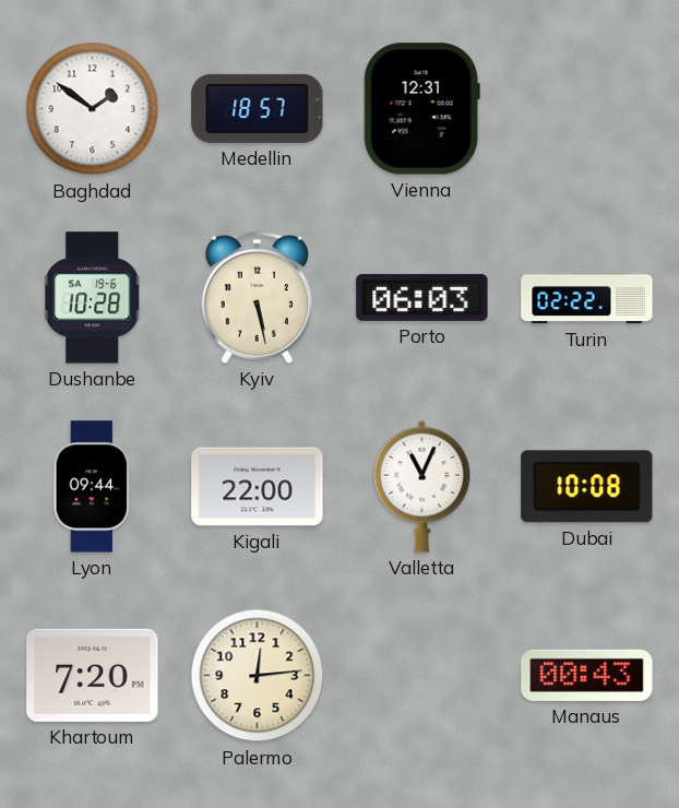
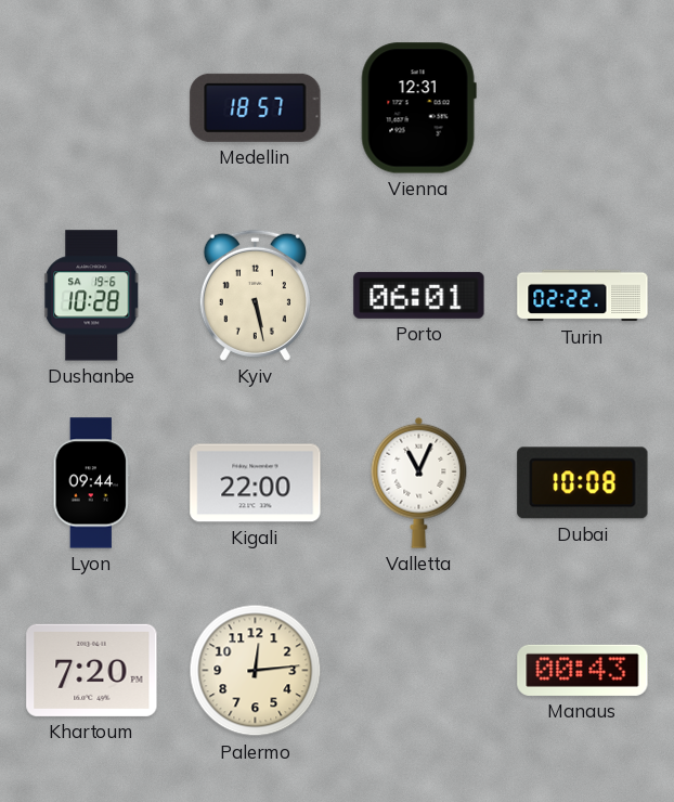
Baghdad: 1:51 -> none
Porto: 06:03 -> 06:01
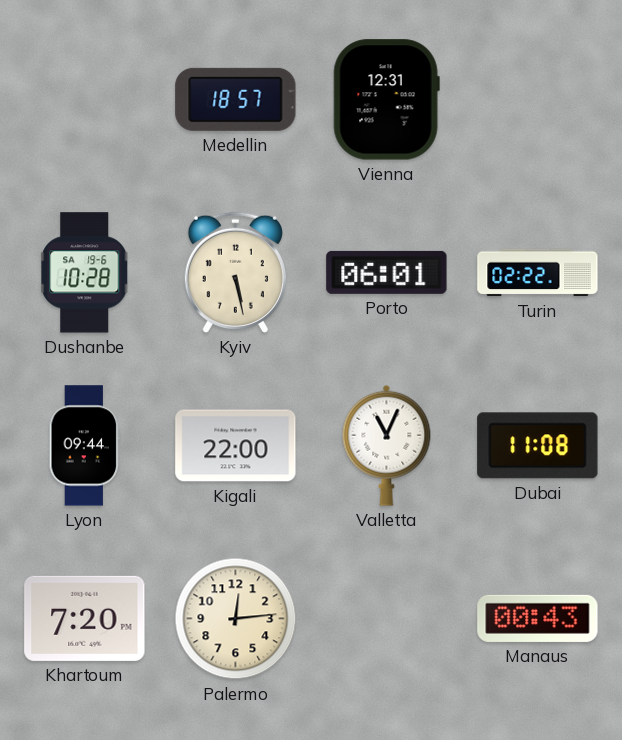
Dubai: 10:08 -> 11:08
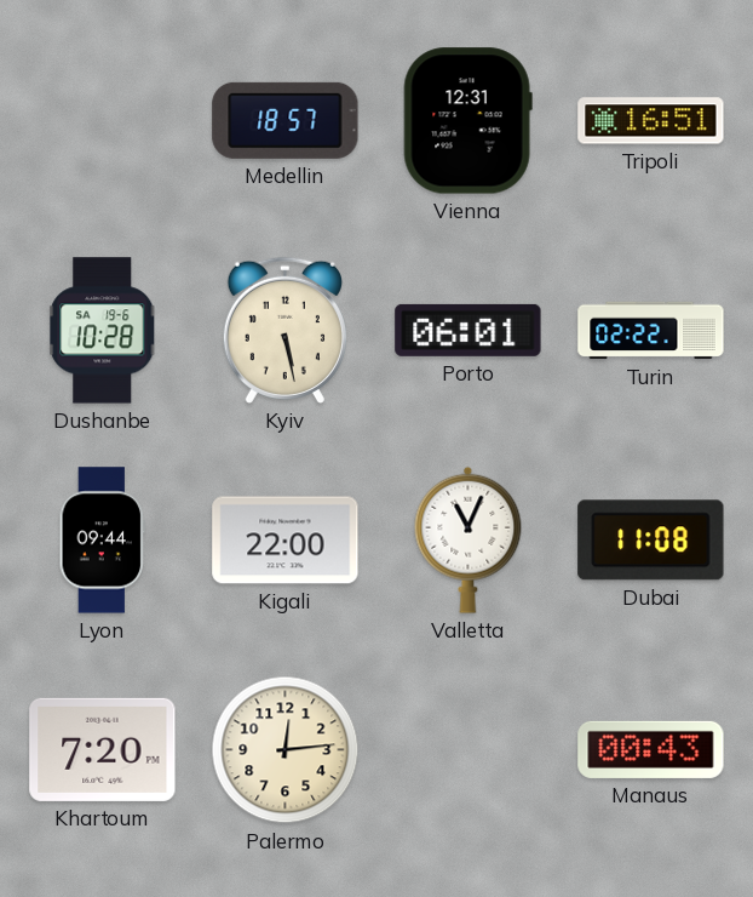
Tripoli: none -> 16:51
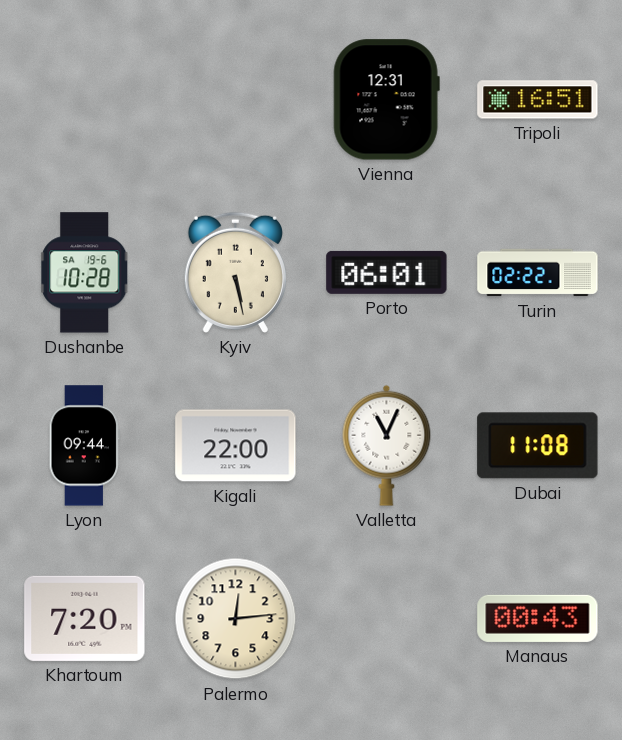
Medellin: 18:57 -> none
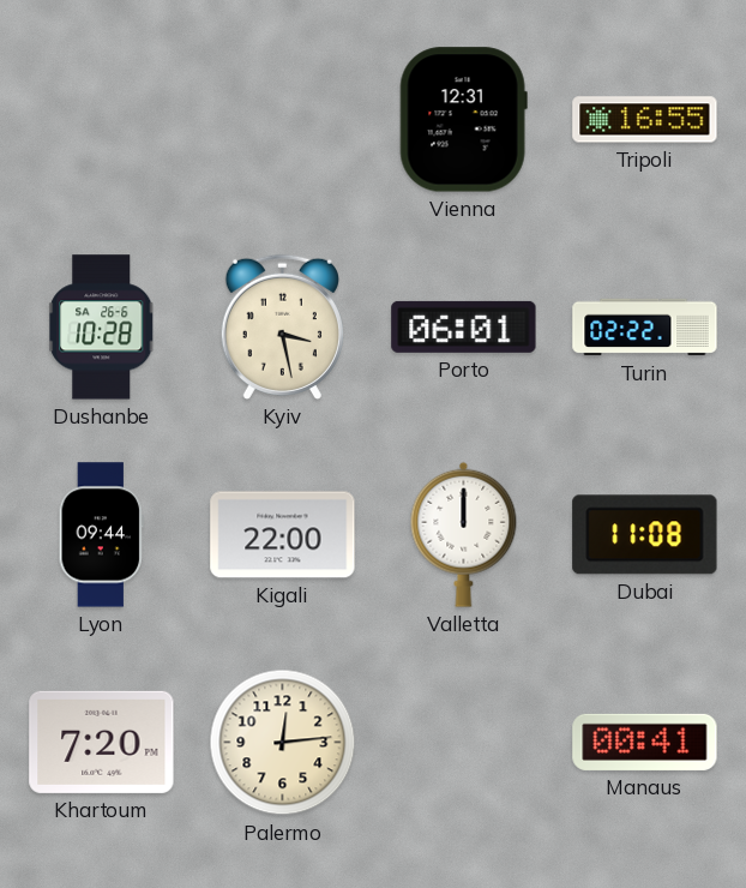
Tripoli: 16:51 -> 16:55
Dushanbe date: SA 19-6 -> SA 26-6
Kyiv: 5:28 -> 3:28
Valletta: 11:04 -> 12:00
Manaus: 00:43 -> 00:41
